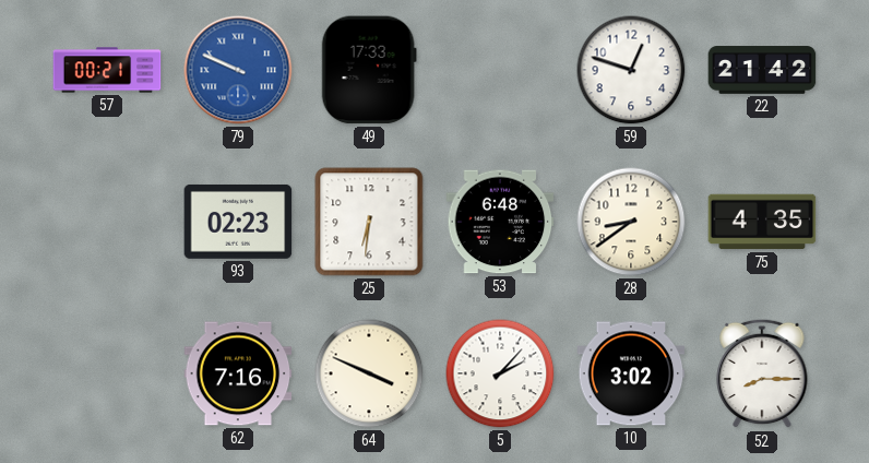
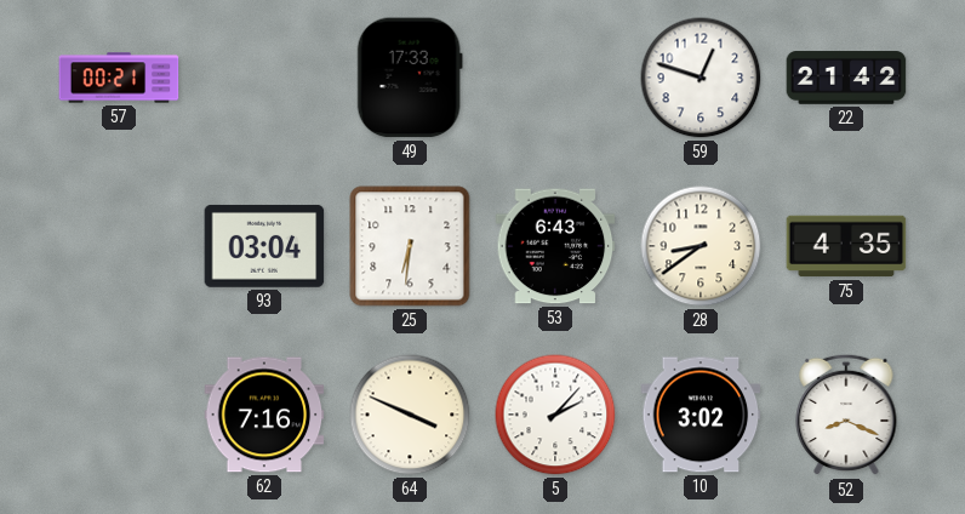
79: 9:49 -> none
93: 02:23 -> 03:04
53: 6:48 -> 6:43
52: 8:15 -> 8:19
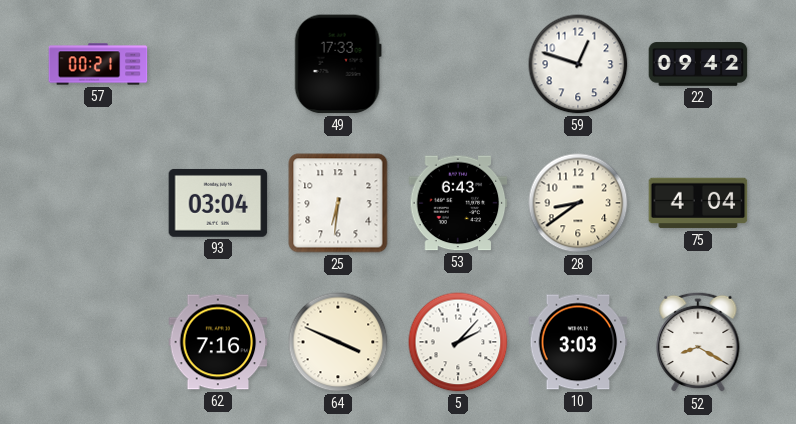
22: 21:42 -> 09:42
75: 4:35 -> 4:04
10: 3:02 -> 3:03
52: 8:19 -> 8:20
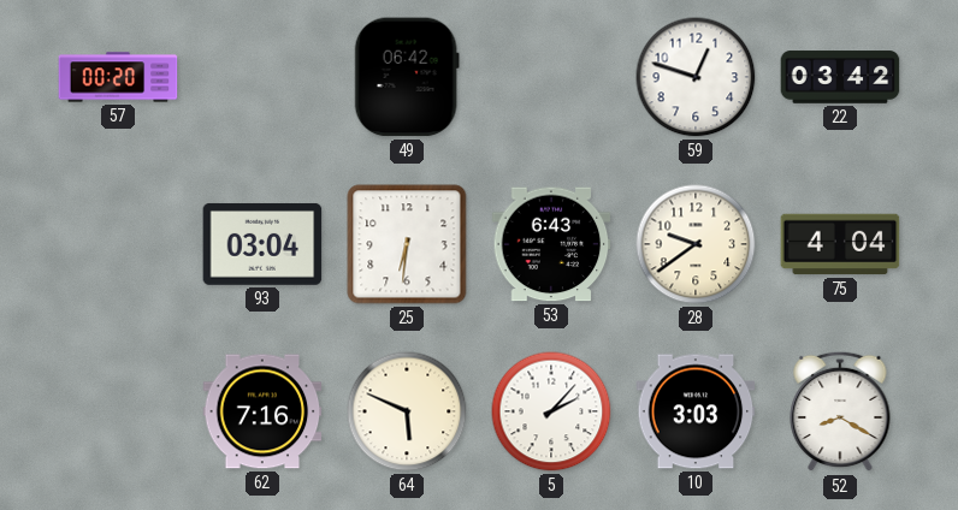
57: 00:21 -> 00:20
49: 17:33 -> 06:42
22: 09:42 -> 03:42
28: 8:39 -> 9:39
64: 3:49 -> 5:49
